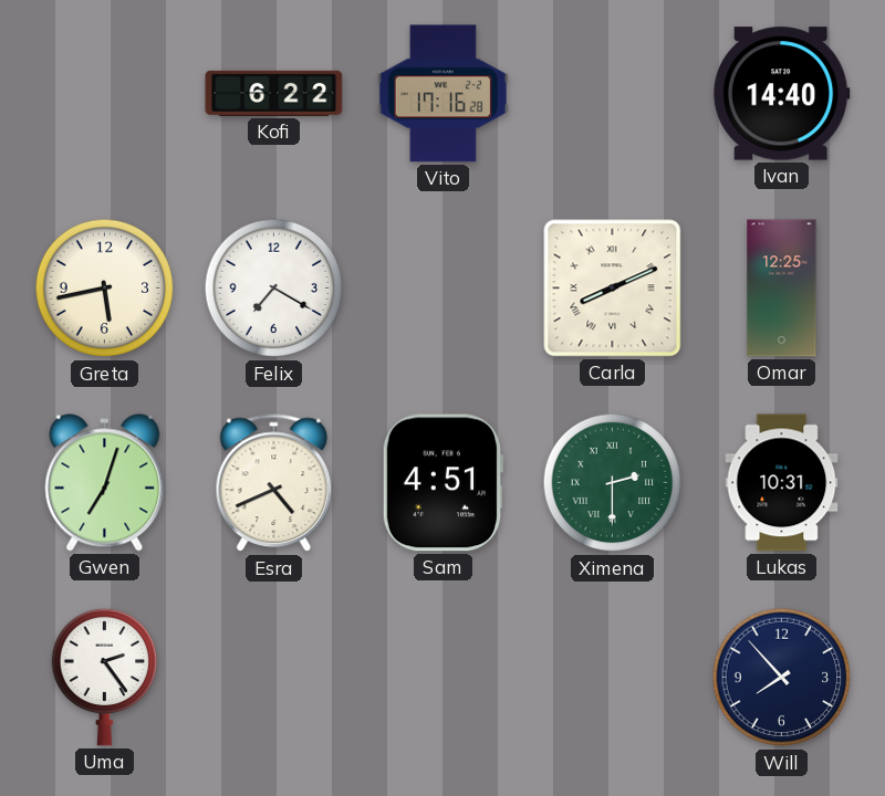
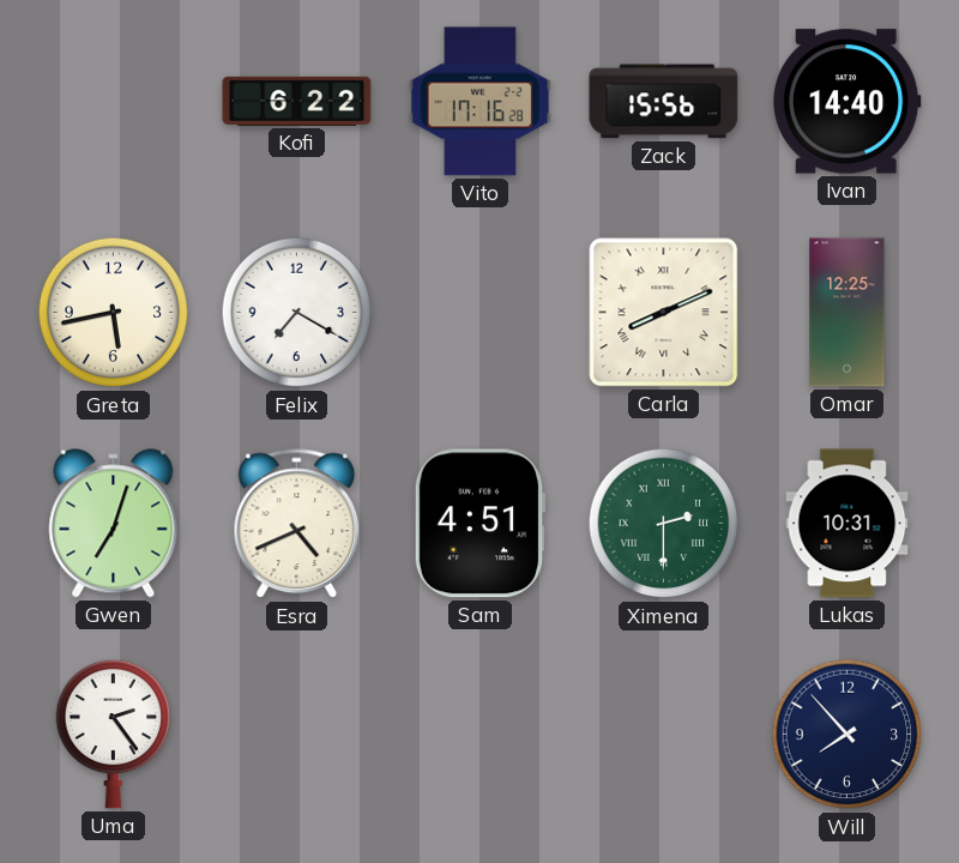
Zack: none -> 15:56
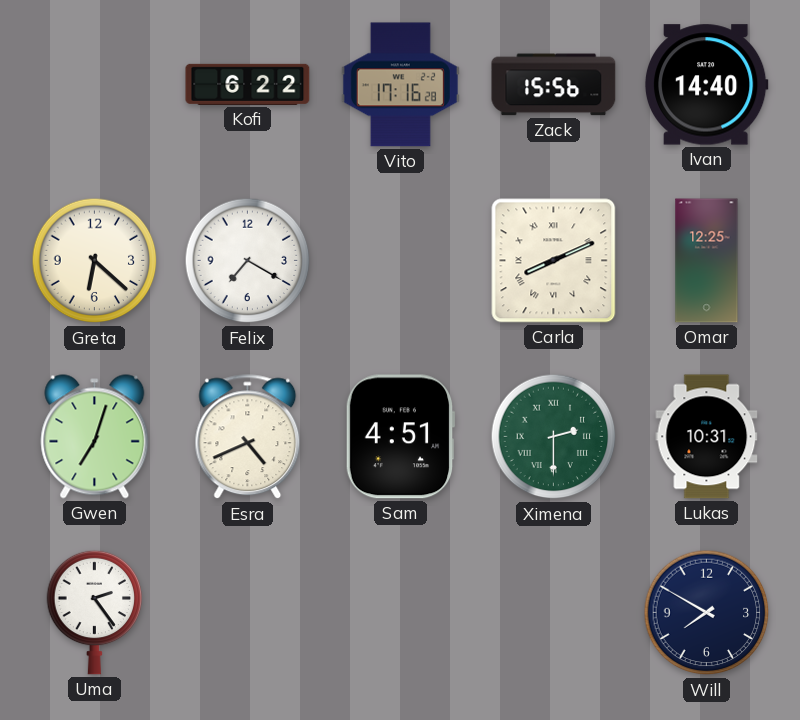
Greta: 5:43 -> 6:22
Will: 7:53 -> 7:50
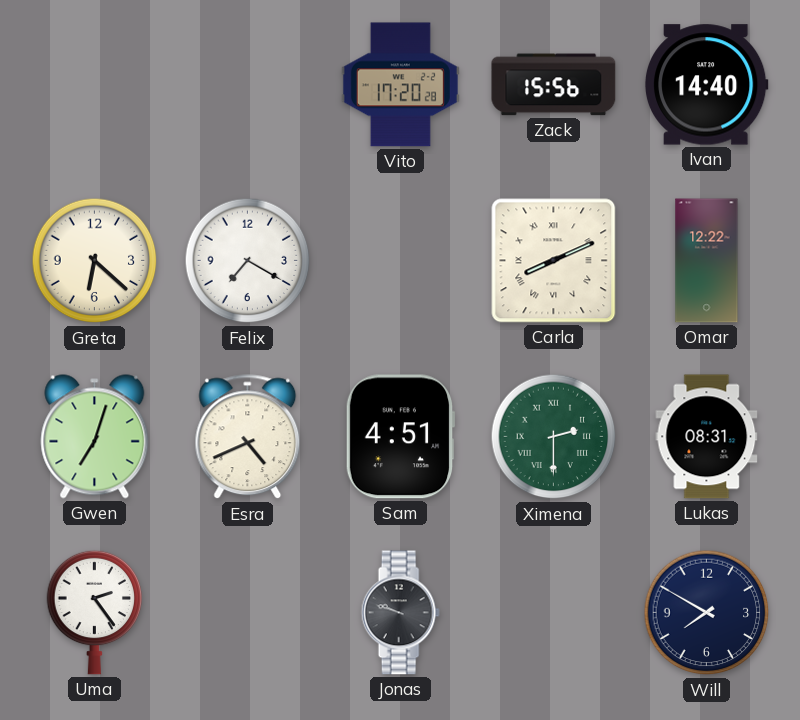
Kofi: 6:22 -> none
Vito: 17:16 -> 17:20
Omar: 12:25 -> 12:22
Lukas: 10:31 -> 08:31
Jonas: none -> 9:48
